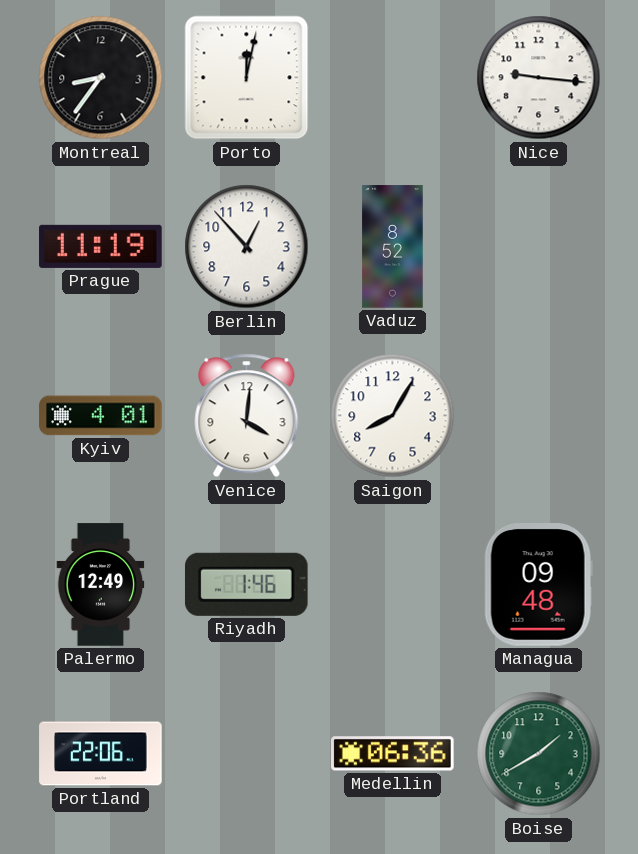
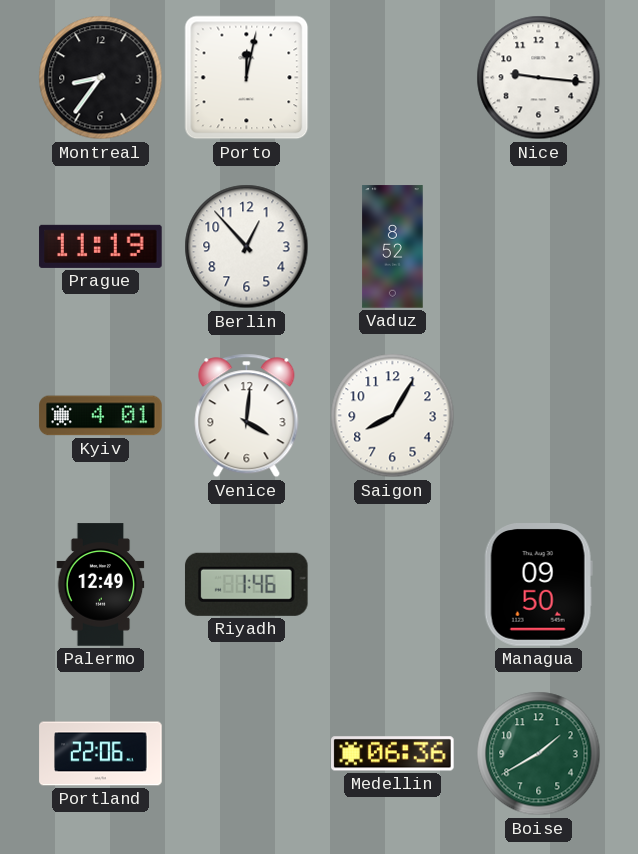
Managua: 09:48 -> 09:50
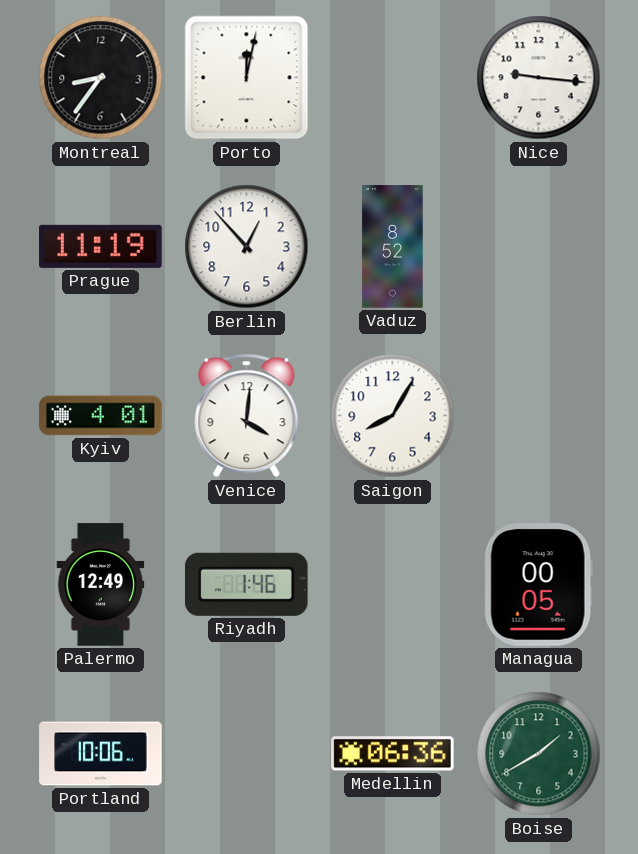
Managua: 09:50 -> 00:05
Portland: 22:06 -> 10:06
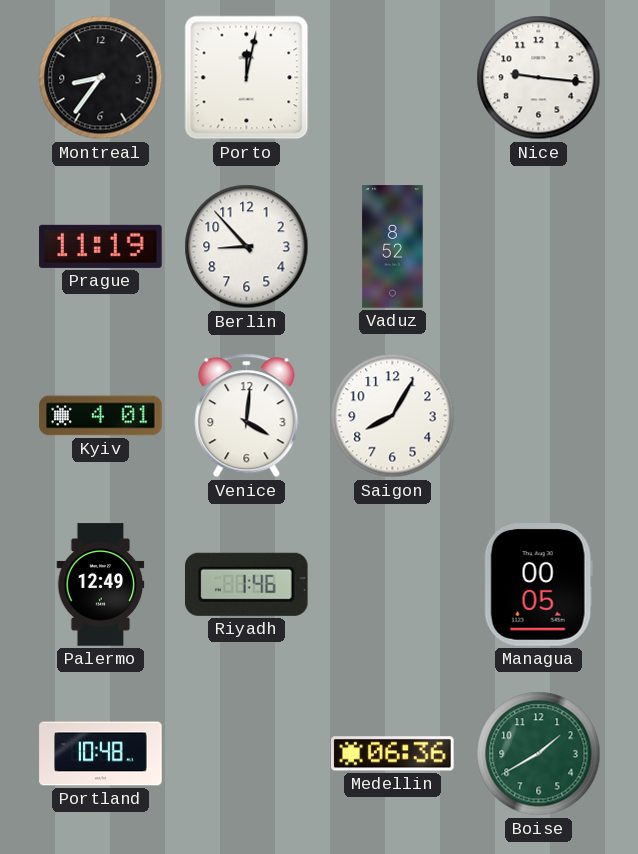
Berlin: 12:53 -> 8:53
Portland: 10:06 -> 10:48
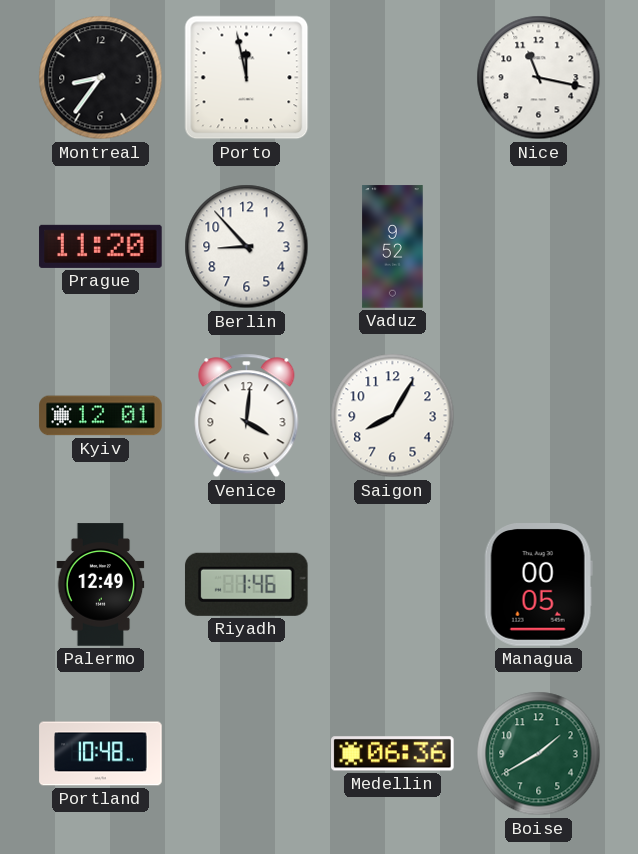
Porto: 12:02 -> 11:58
Nice: 9:16 -> 11:17
Prague: 11:19 -> 11:20
Vaduz: 8:52 -> 9:52
Kyiv: 4:01 -> 12:01
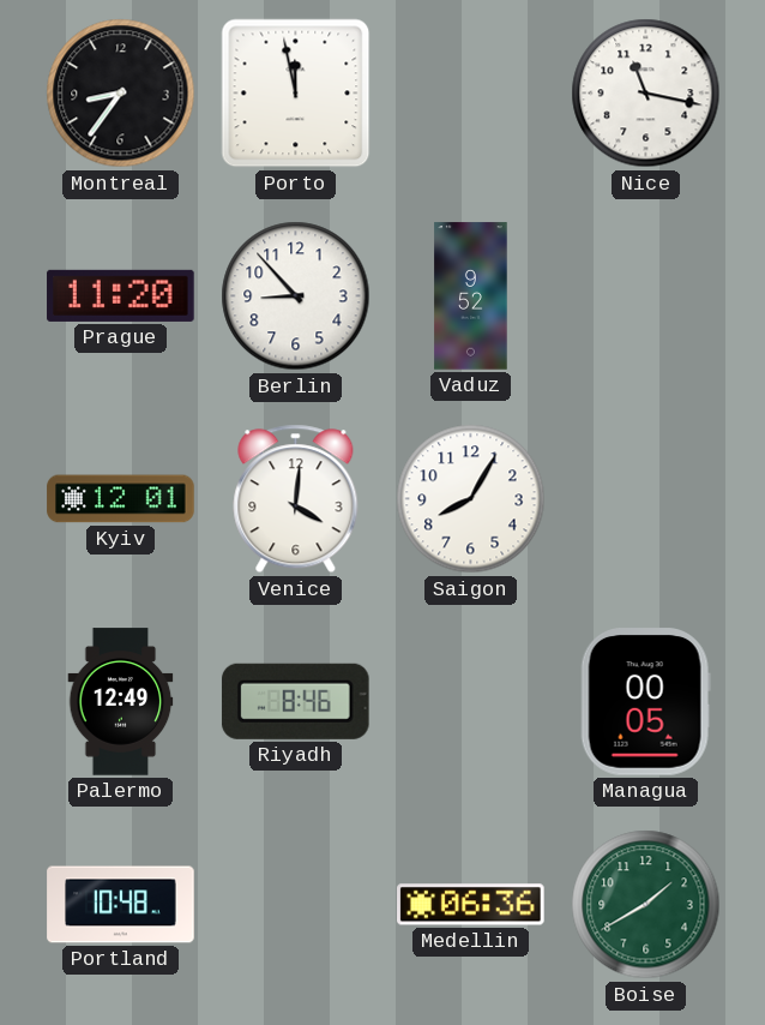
Riyadh: 1:46 -> 8:46
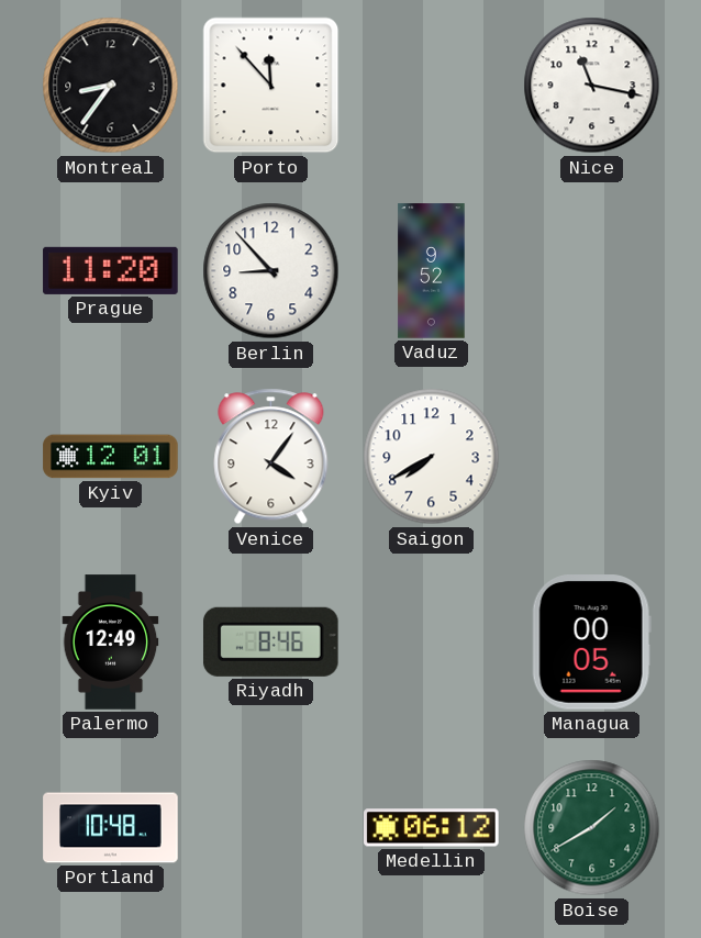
Porto: 11:58 -> 11:53
Venice: 4:01 -> 4:06
Saigon: 8:05 -> 7:40
Medellin: 06:36 -> 06:12
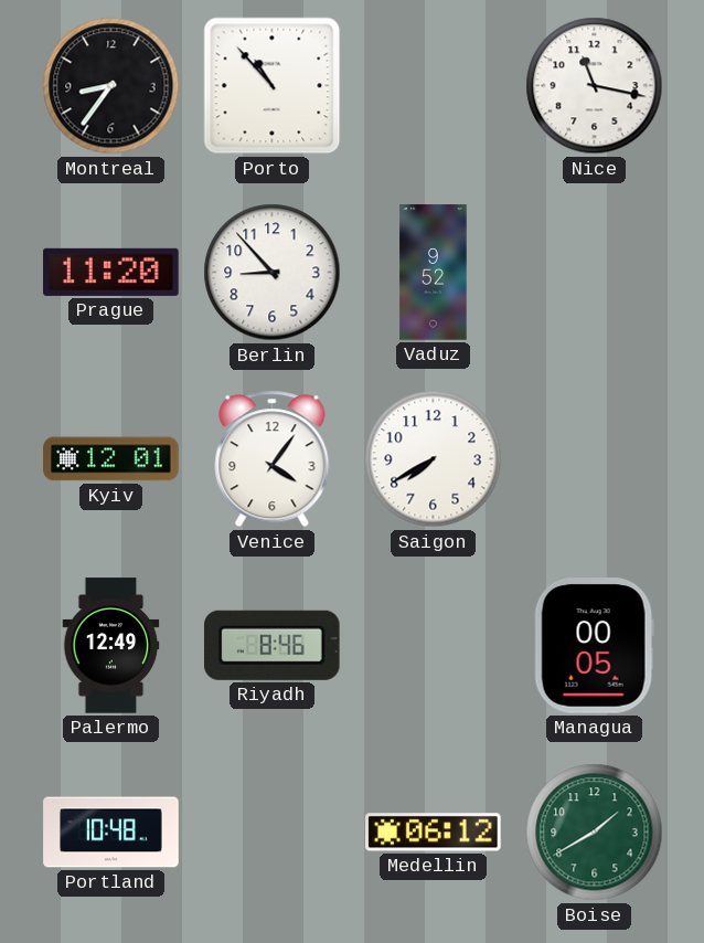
Porto: 11:53 -> 10:53
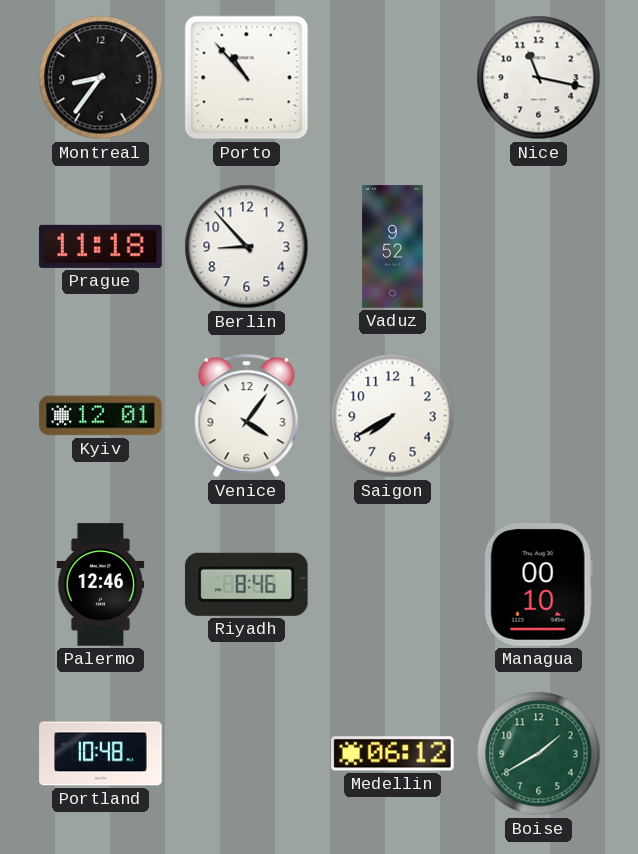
Prague: 11:20 -> 11:18
Palermo: 12:49 -> 12:46
Managua: 00:05 -> 00:10
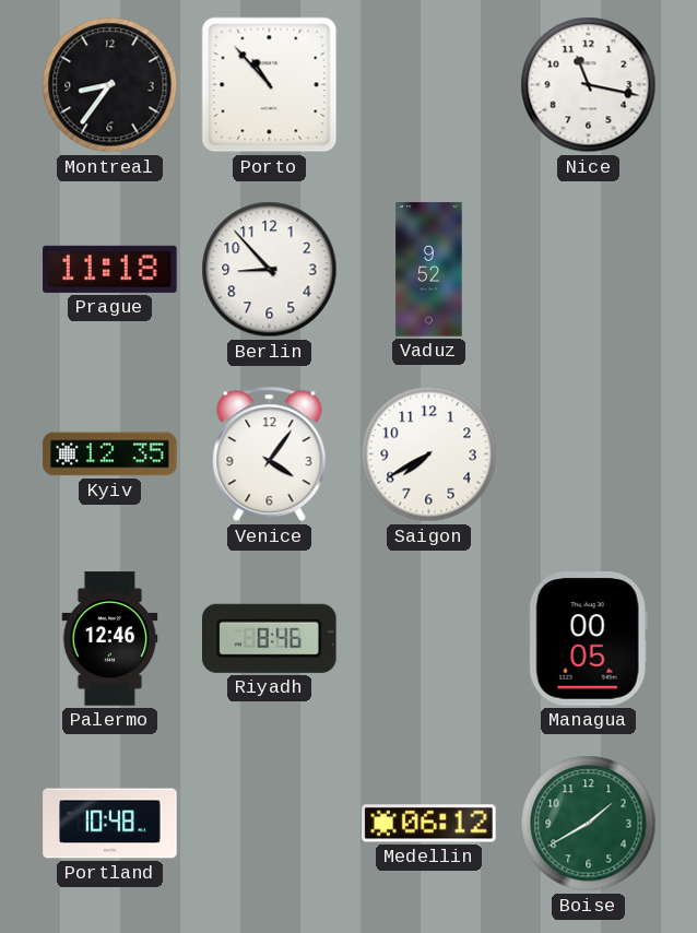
Kyiv: 12:01 -> 12:35
Managua: 00:10 -> 00:05
